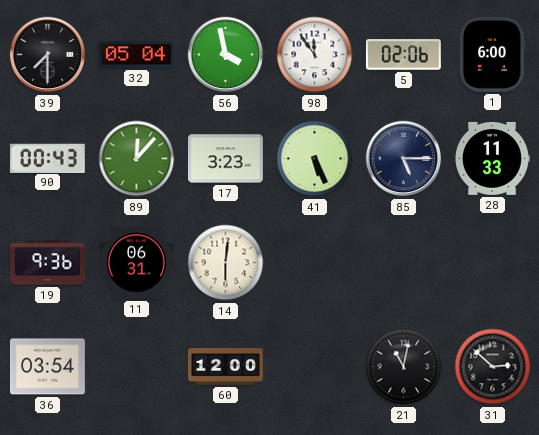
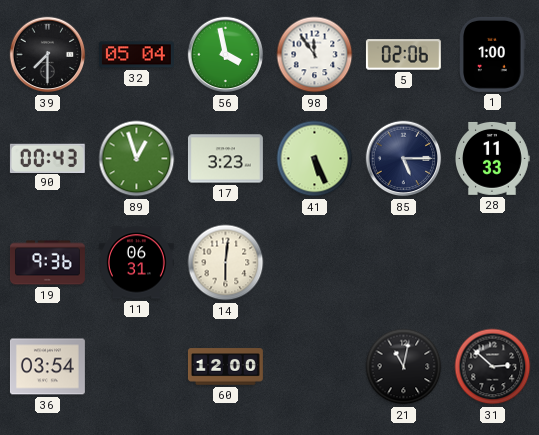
1: 6:00 -> 1:00
89: 12:07 -> 12:57
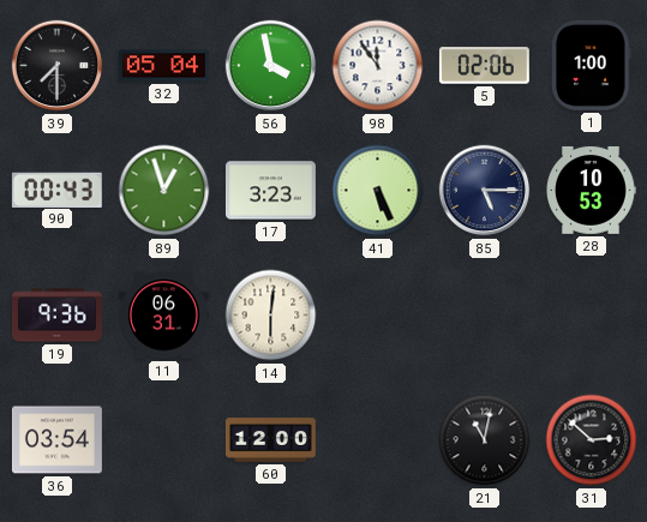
28: 11:33 -> 10:53
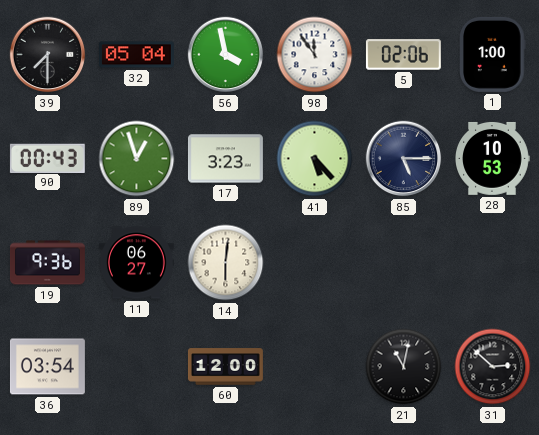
41: 5:26 -> 5:23
11: 06:31 -> 06:27
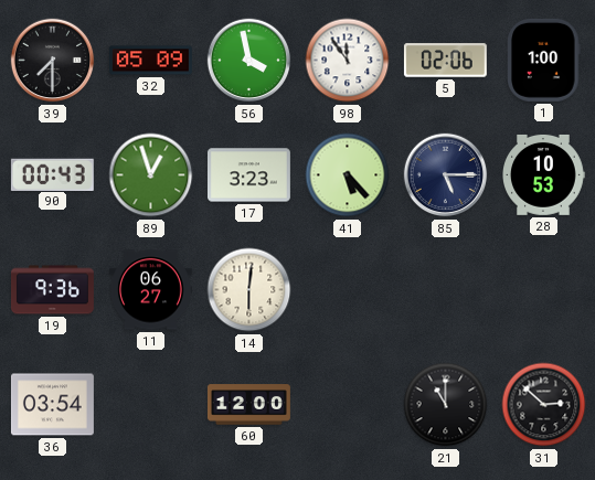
32: 05:04 -> 05:09
21: 11:02 -> 11:00
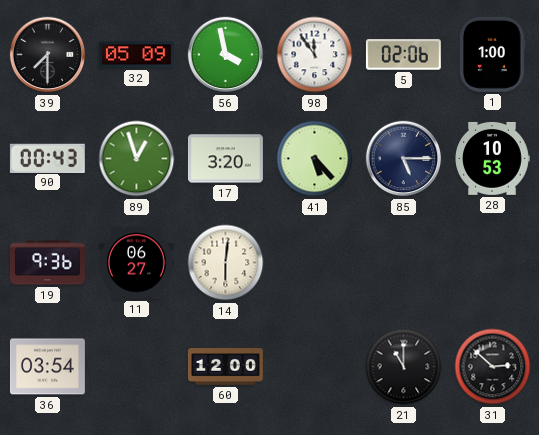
17: 3:23 -> 3:20
